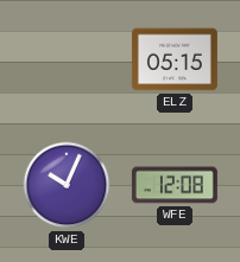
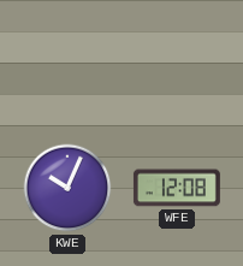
ELZ: 05:15 -> none
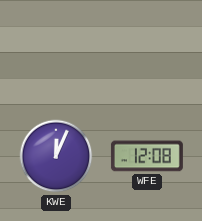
KWE: 10:04 -> 12:04
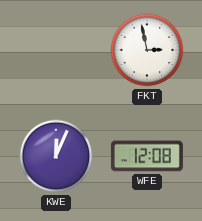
FKT: none -> 2:58
